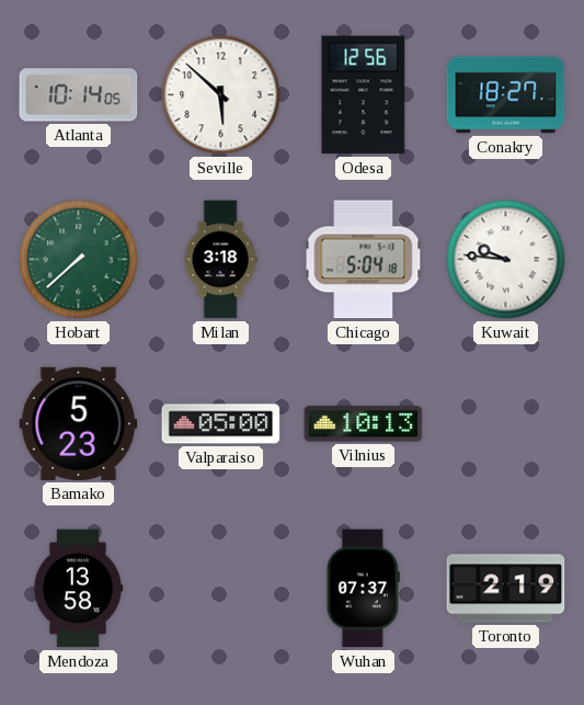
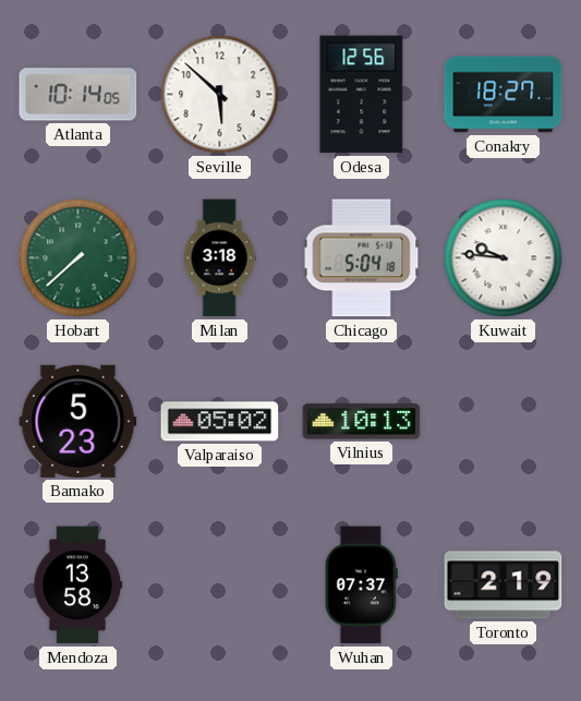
Valparaiso: 05:00 -> 05:02
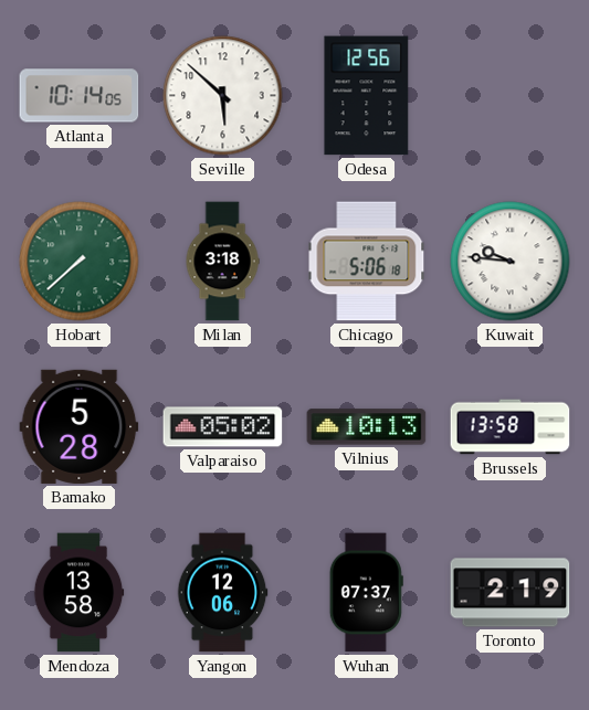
Conakry: 18:27 -> none
Chicago: 5:04 -> 5:06
Bamako: 5:23 -> 5:28
Brussels: none -> 13:58
Yangon: none -> 12:06
